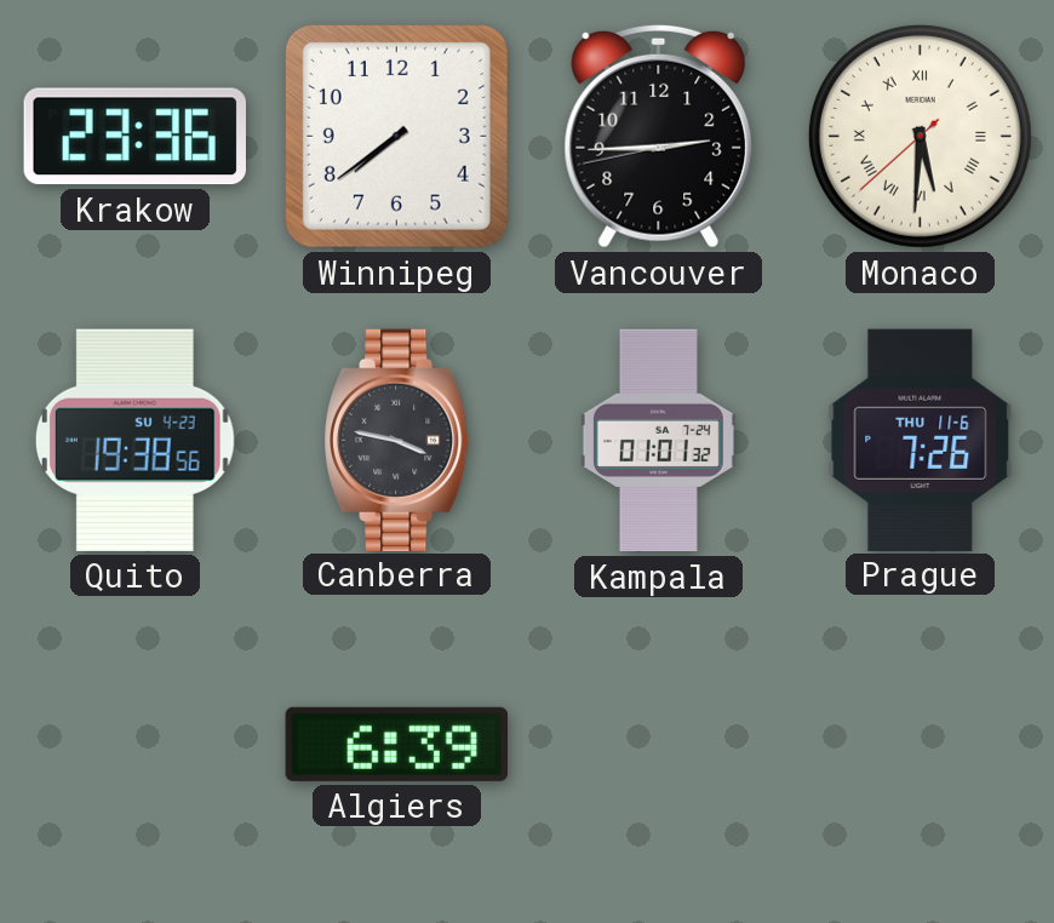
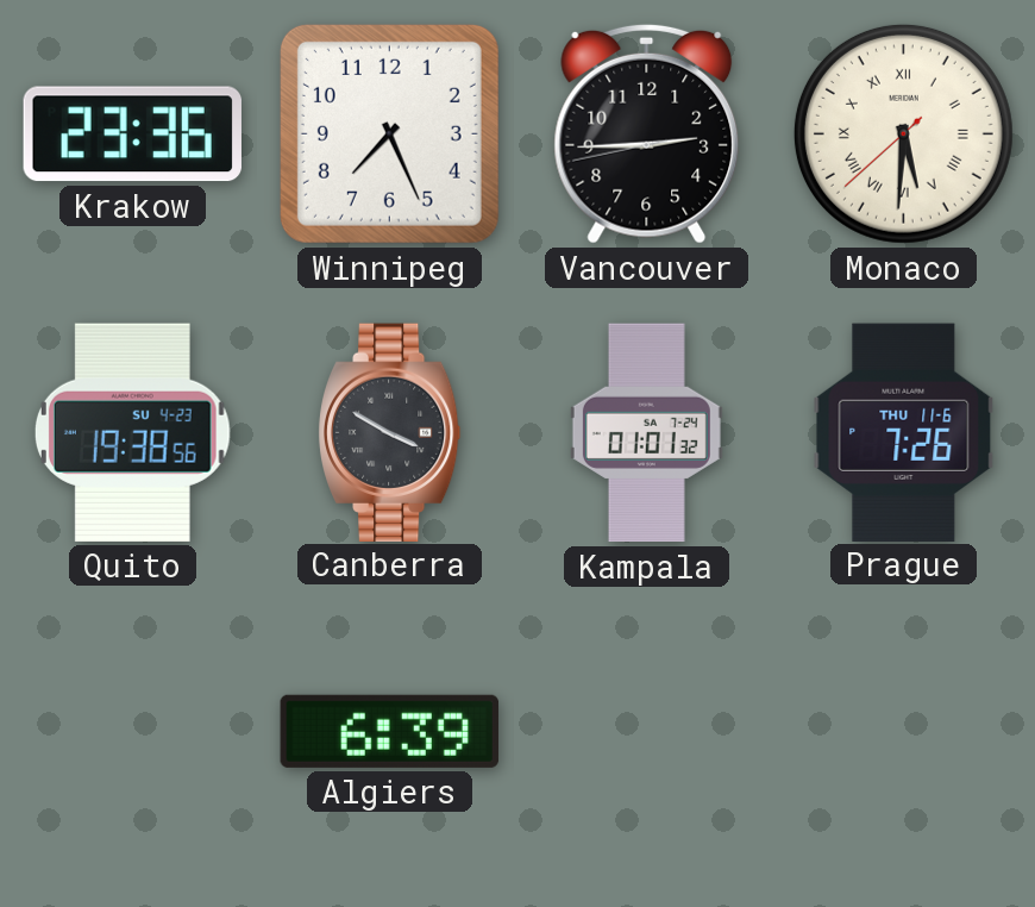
Winnipeg: 7:39 -> 7:26
Canberra: 3:47 -> 3:50
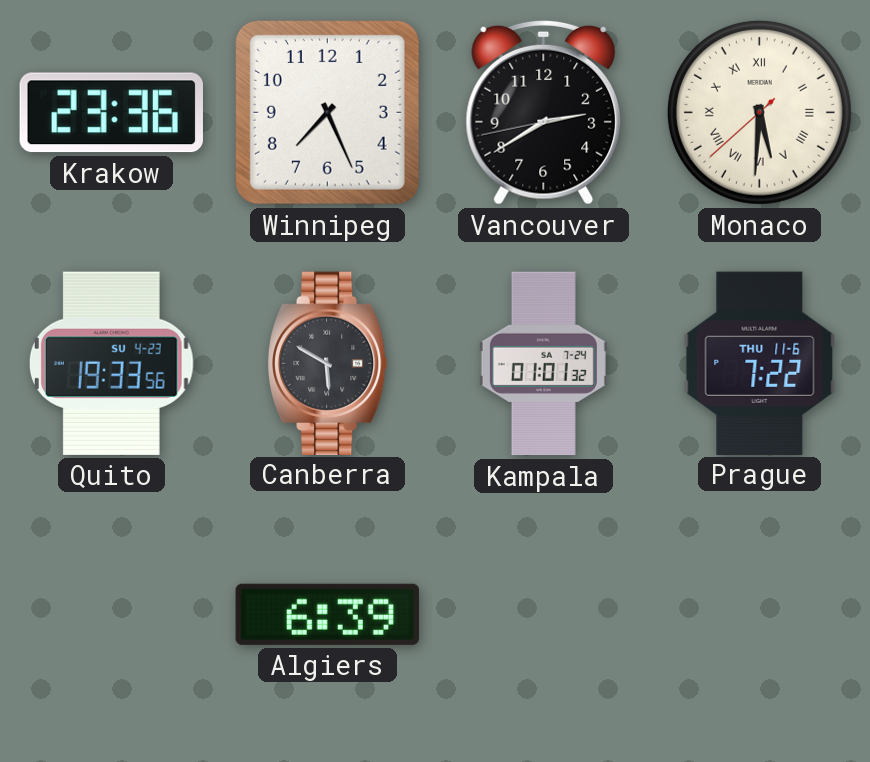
Vancouver: 2:44 -> 2:39
Quito: 19:38 -> 19:33
Canberra: 3:50 -> 5:50
Prague: 7:26 -> 7:22
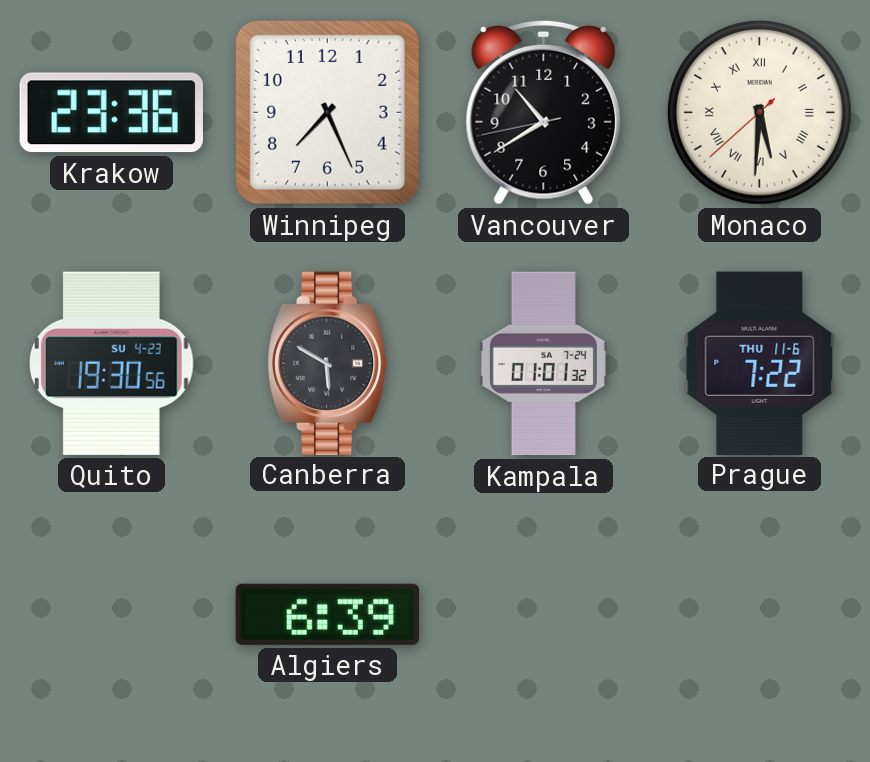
Vancouver: 2:39 -> 10:39
Quito: 19:33 -> 19:30
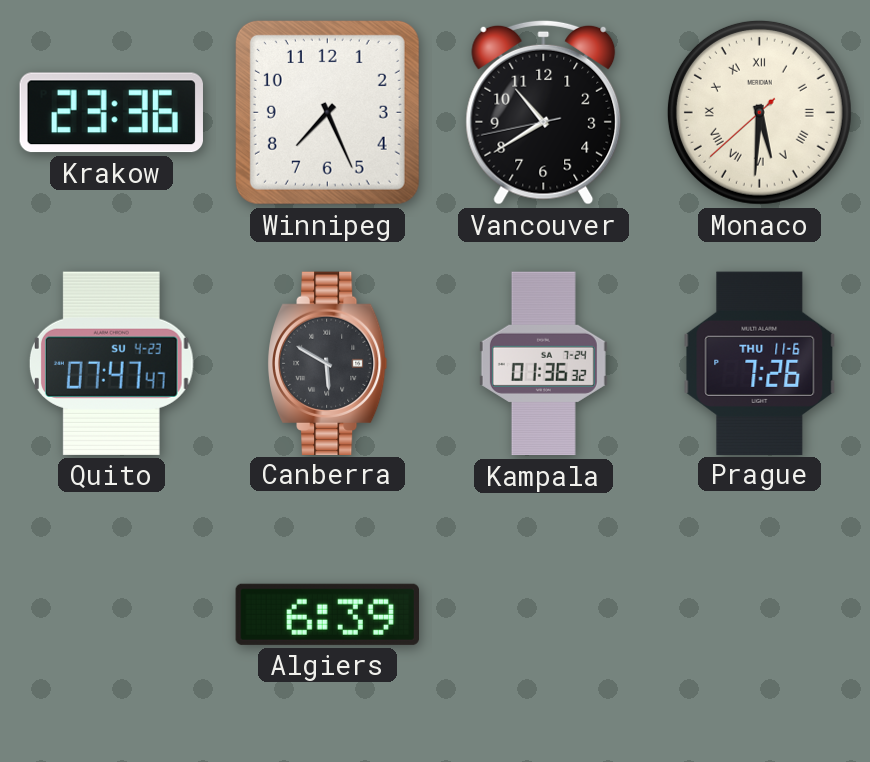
Quito: 19:30 -> 07:47
Kampala: 01:01 -> 01:36
Prague: 7:22 -> 7:26
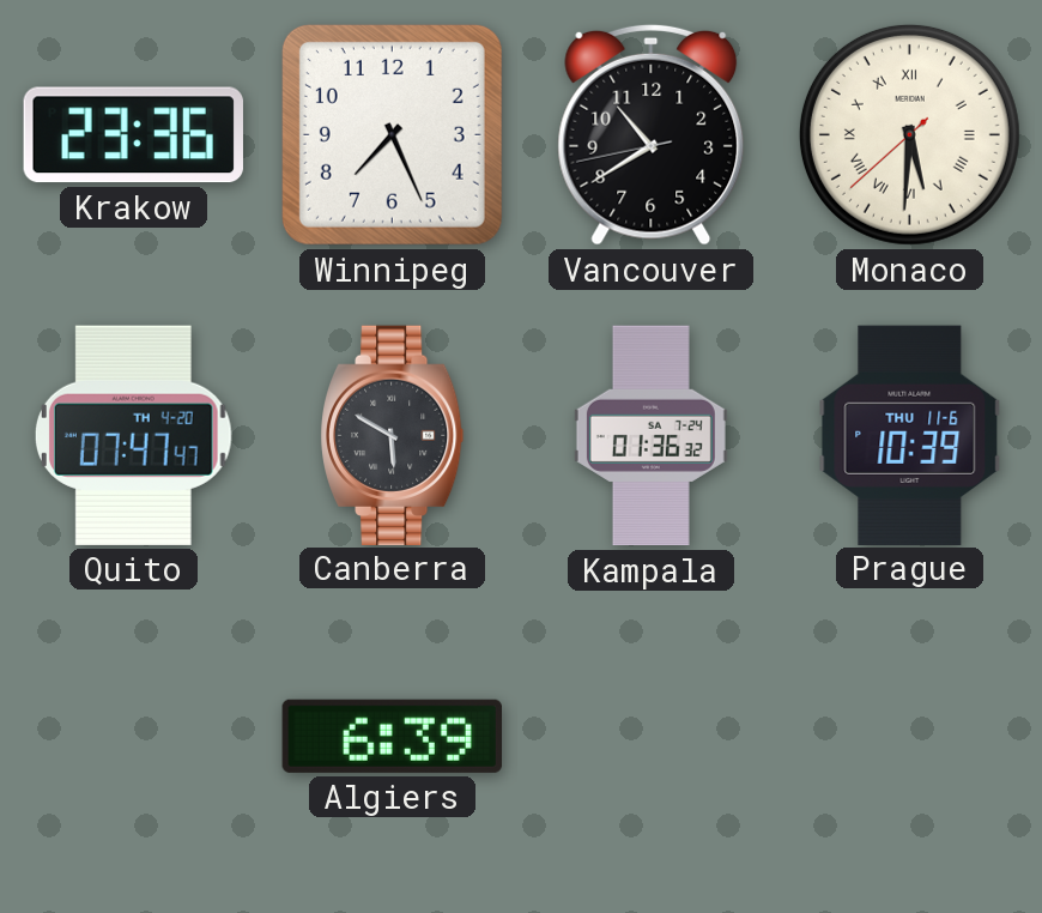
Quito date: SU 4-23 -> TH 4-20
Prague: 7:26 -> 10:39
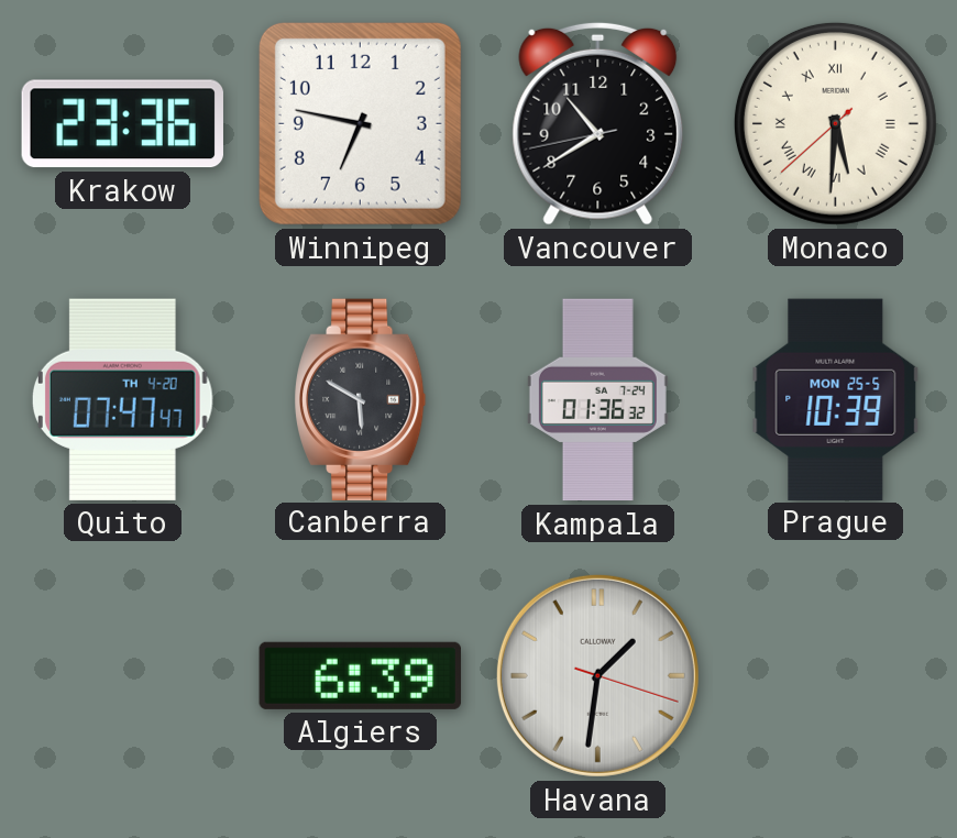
Winnipeg: 7:26 -> 6:47
Prague date: THU 11-6 -> MON 25-5
Havana: none -> 1:31
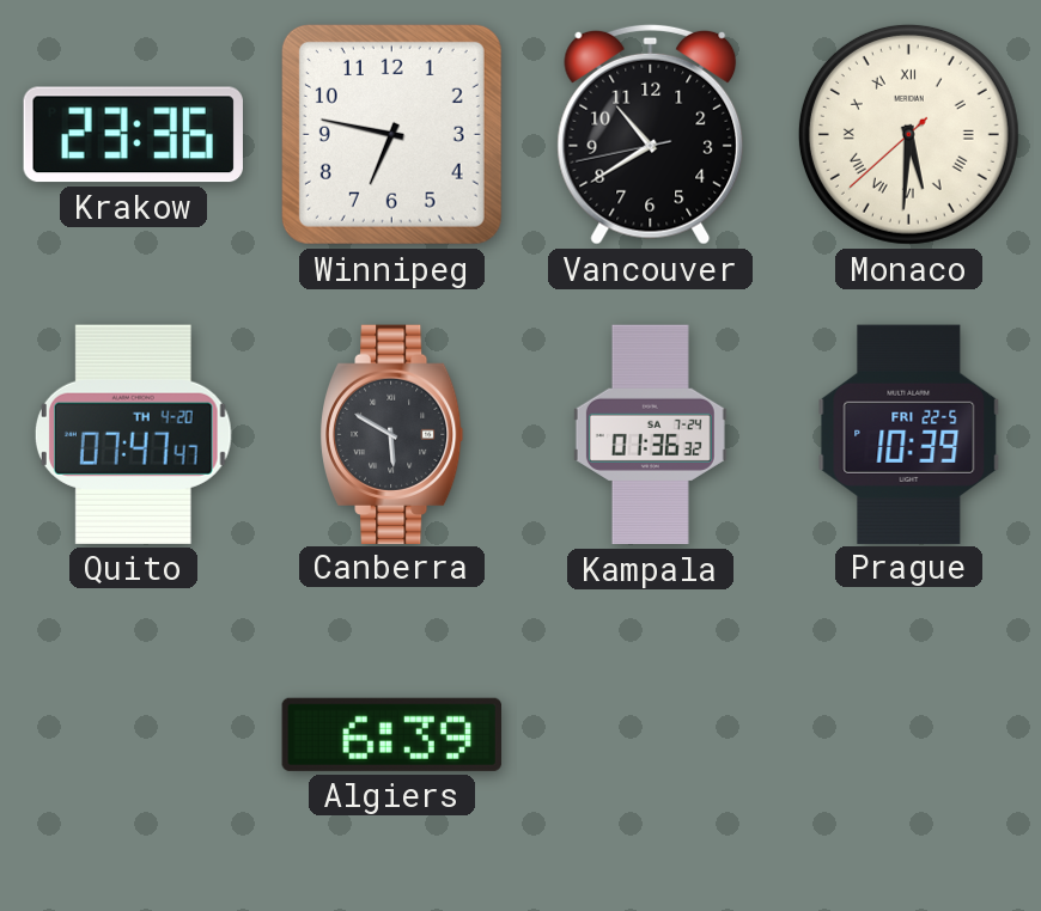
Prague date: MON 25-5 -> FRI 22-5
Havana: 1:31 -> none
